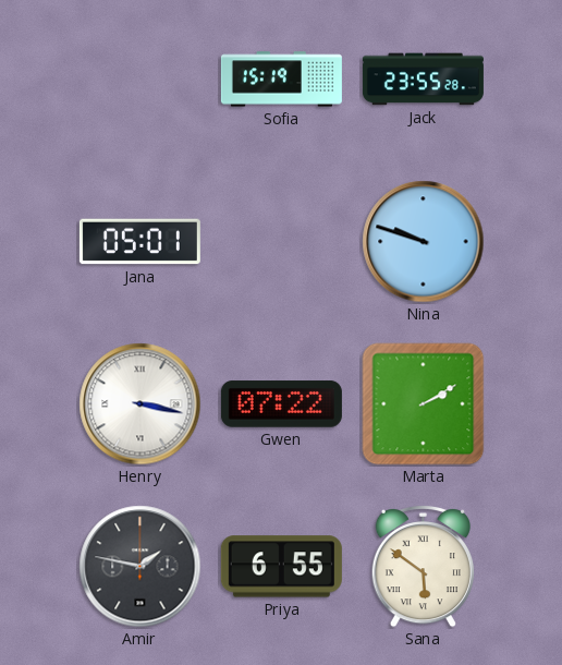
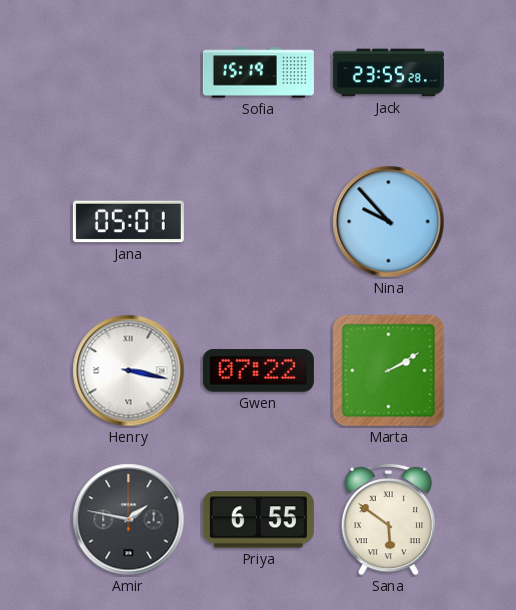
Nina: 9:48 -> 9:53
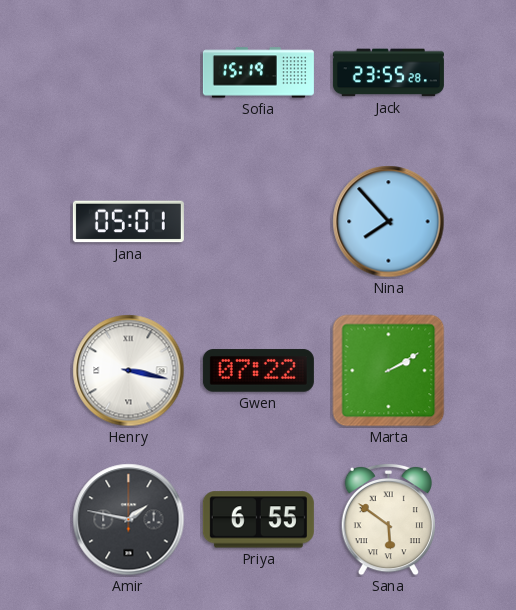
Nina: 9:53 -> 7:53
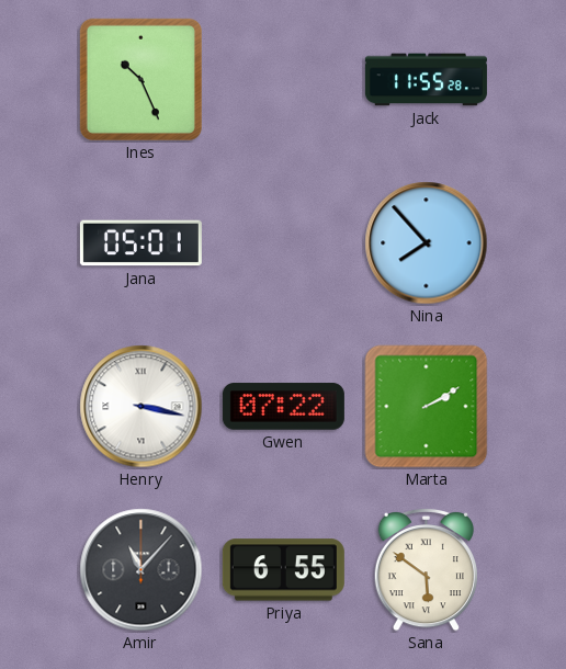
Ines: none -> 10:26
Sofia: 15:19 -> none
Jack: 23:55 -> 11:55
Amir: 1:47 -> 11:07
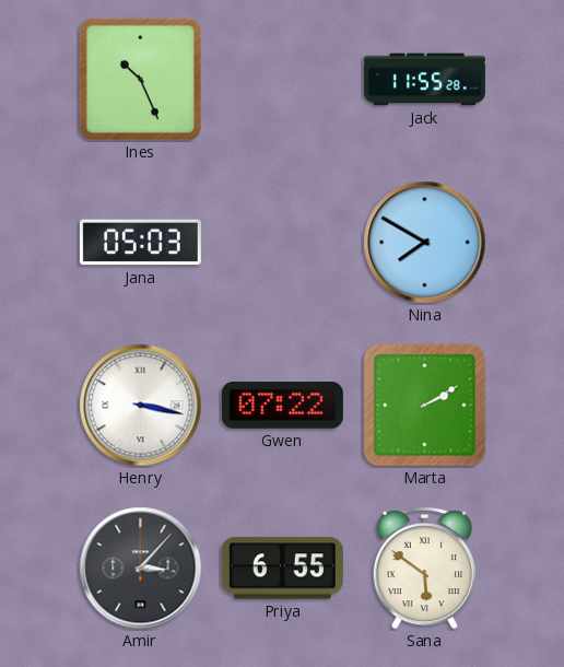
Jana: 05:01 -> 05:03
Nina: 7:53 -> 7:50
Amir: 11:07 -> 3:07
